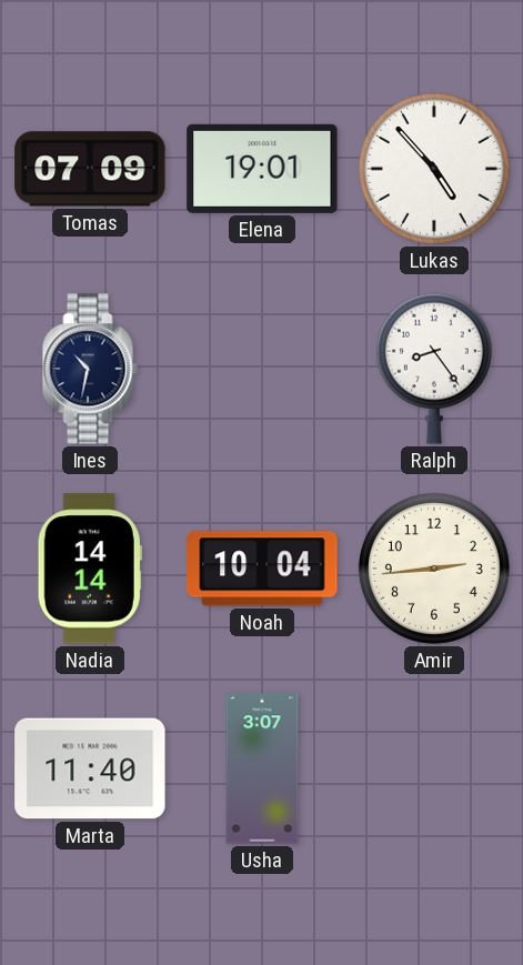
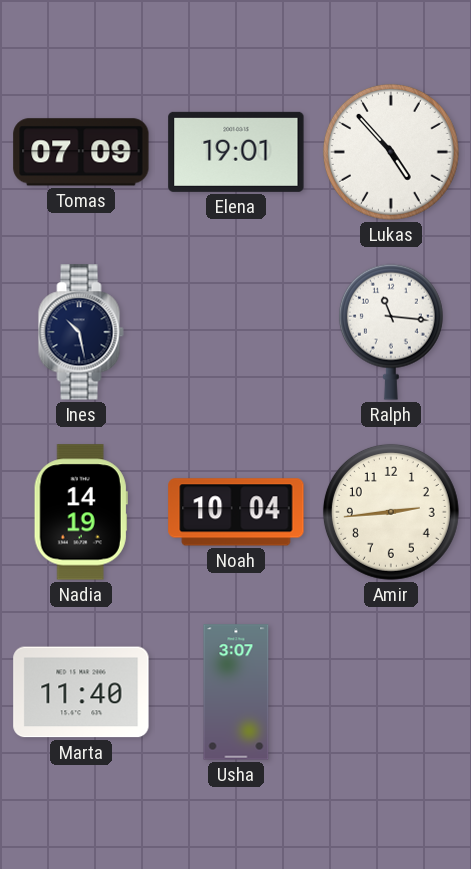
Ines: 10:32 -> 10:28
Ralph: 8:24 -> 11:16
Nadia: 14:14 -> 14:19
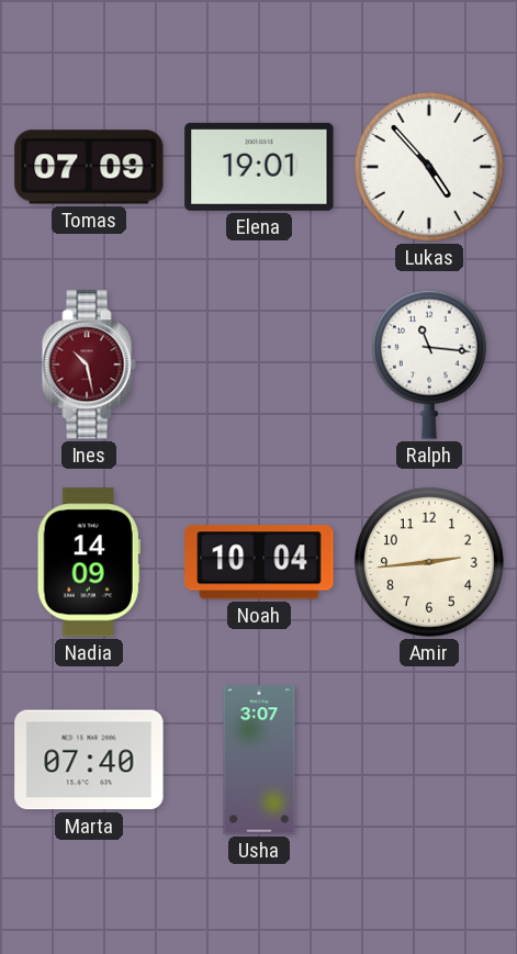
Ines dial: navy -> burgundy
Nadia: 14:19 -> 14:09
Marta: 11:40 -> 07:40
